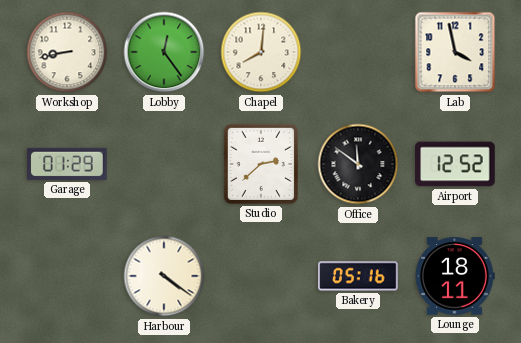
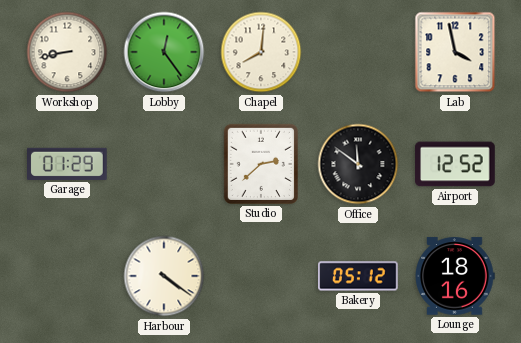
Bakery: 05:16 -> 05:12
Lounge: 18:11 -> 18:16
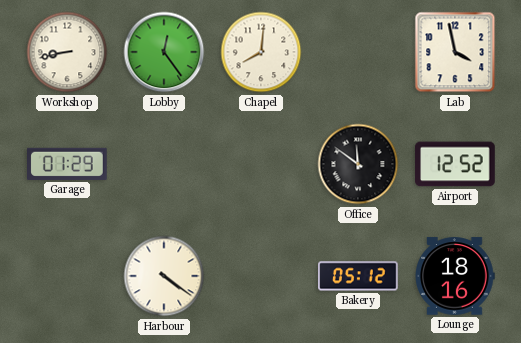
Studio: 2:38 -> none
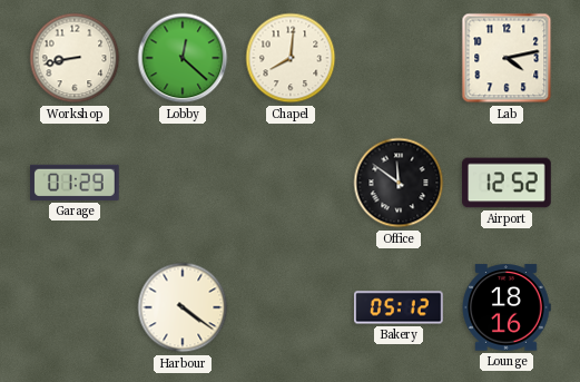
Lobby: 12:24 -> 12:22
Lab: 3:58 -> 4:13
